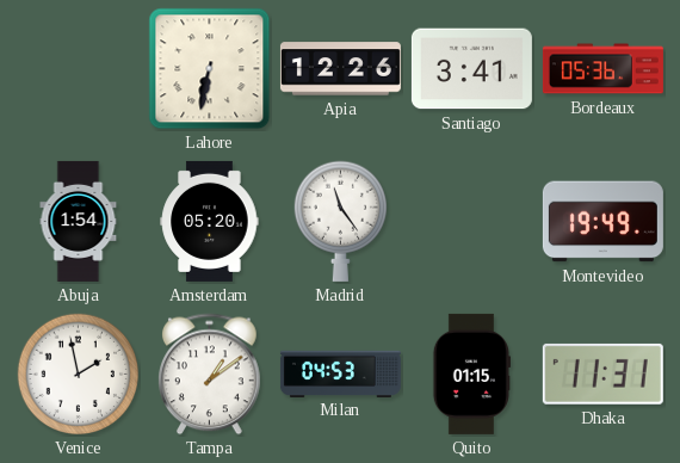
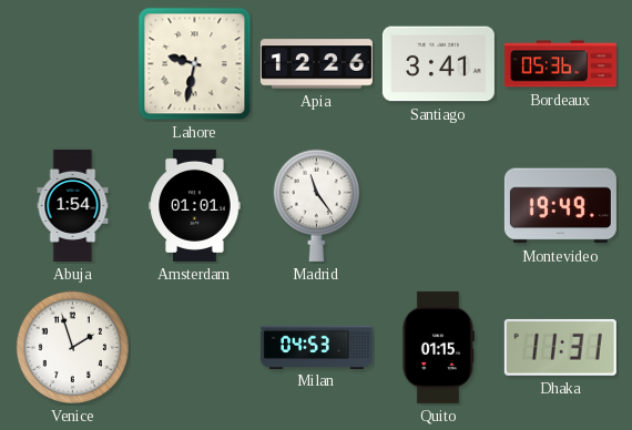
Lahore: 6:32 -> 9:32
Amsterdam: 05:20 -> 01:01
Venice: 1:58 -> 1:57
Tampa: 1:09 -> none
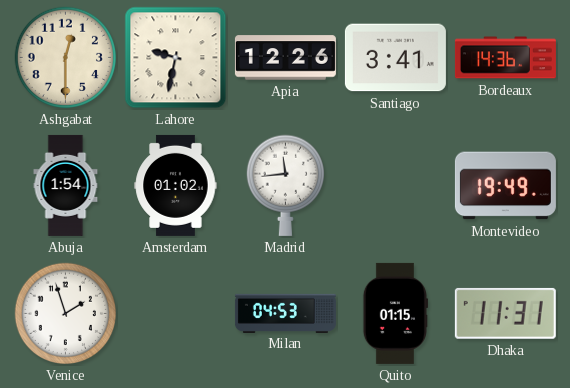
Ashgabat: none -> 12:30
Bordeaux: 05:36 -> 14:36
Amsterdam: 01:01 -> 01:02
Madrid: 11:24 -> 11:44
